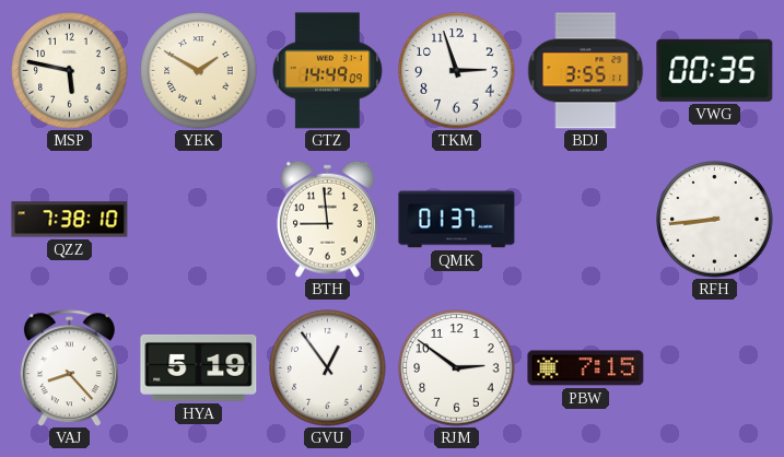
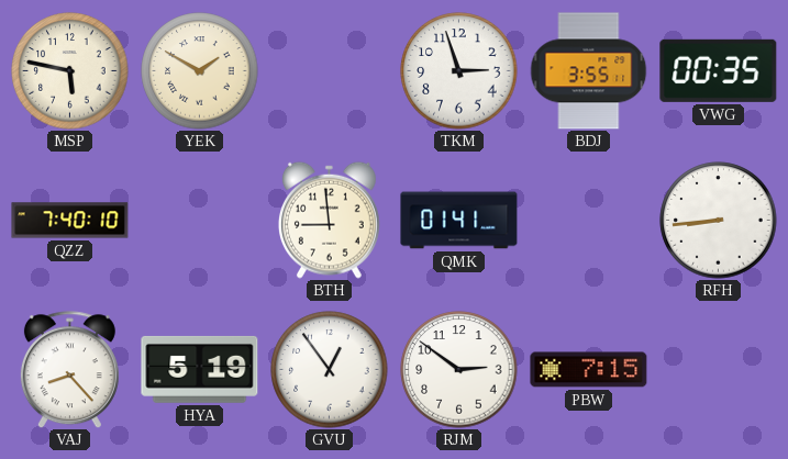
GTZ: 14:49 -> none
QZZ: 7:38 -> 7:40
QMK: 01:37 -> 01:41
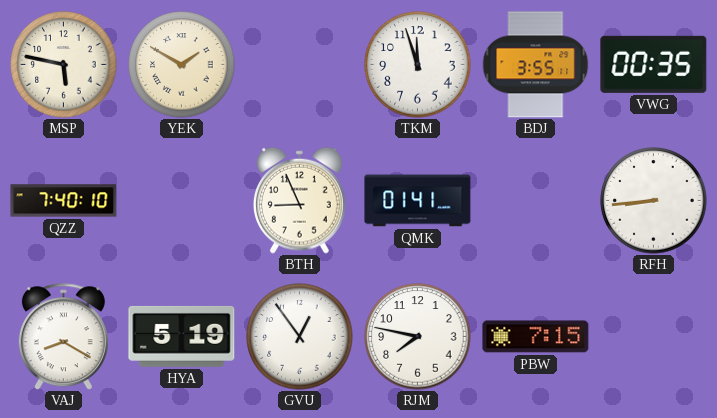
TKM: 2:57 -> 11:57
BTH: 8:59 -> 8:56
VAJ: 8:23 -> 8:20
RJM: 2:51 -> 7:47
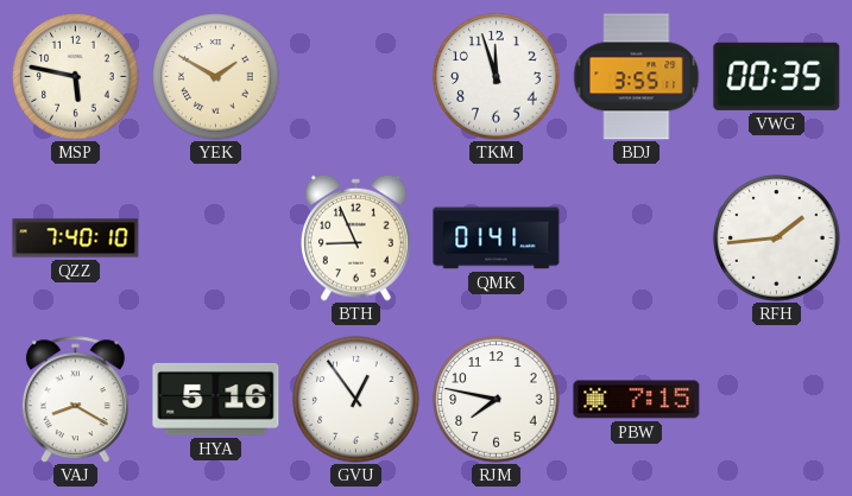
RFH: 8:44 -> 1:44
HYA: 5:19 -> 5:16
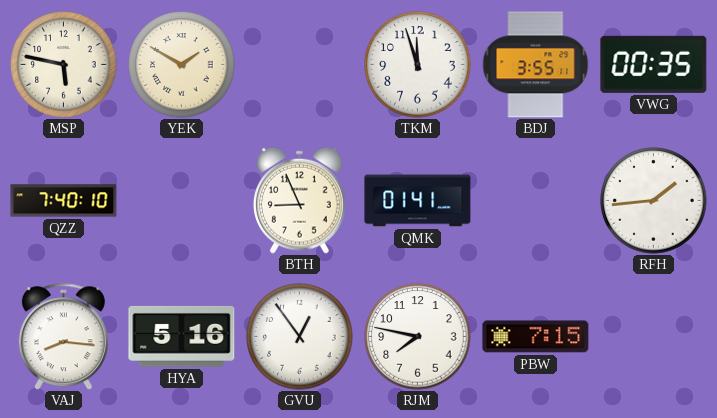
VAJ: 8:20 -> 8:16
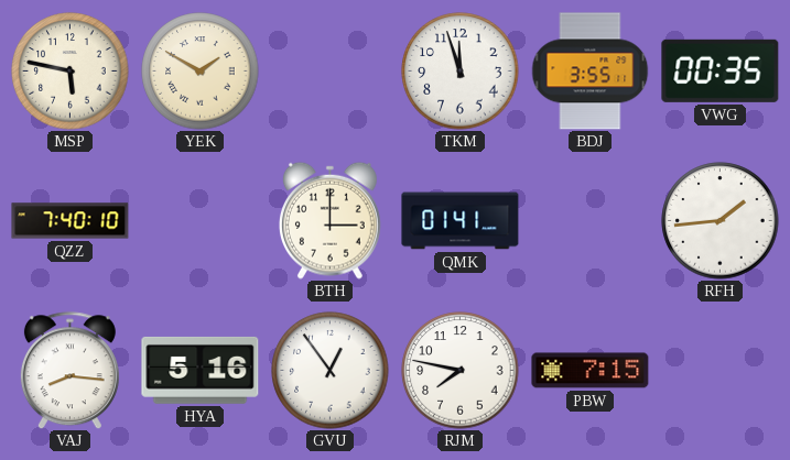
BTH: 8:56 -> 3:00
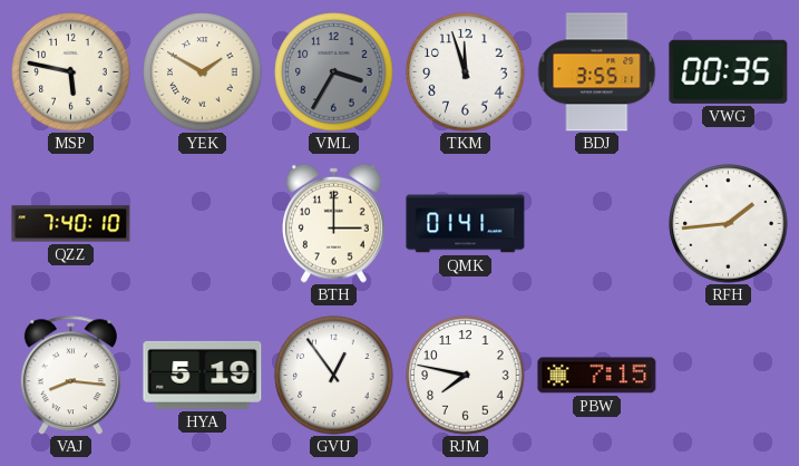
VML: none -> 3:35
HYA: 5:16 -> 5:19
